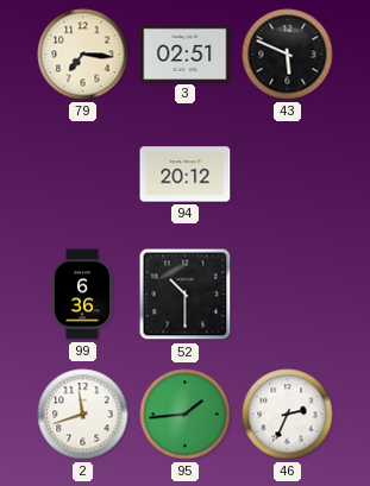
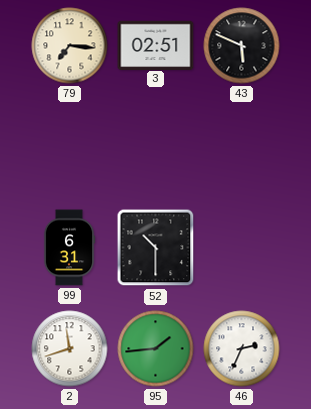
94: 20:12 -> none
99: 6:36 -> 6:31
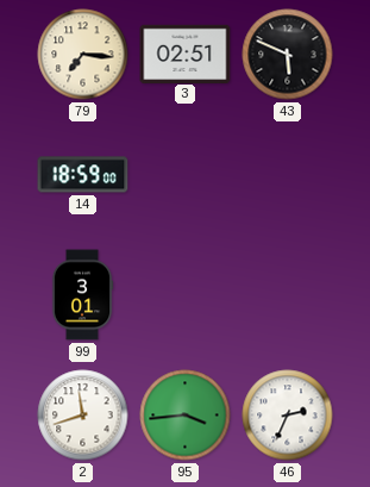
14: none -> 18:59
99: 6:31 -> 3:01
52: 10:30 -> none
95: 1:44 -> 3:44
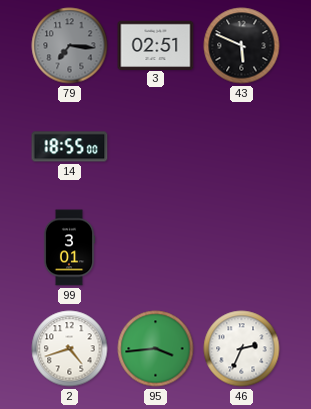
79 dial: cream -> grey
14: 18:59 -> 18:55
2: 11:42 -> 4:42
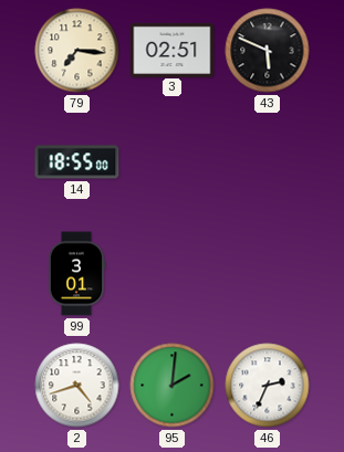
79 dial: grey -> cream
95: 3:44 -> 2:01
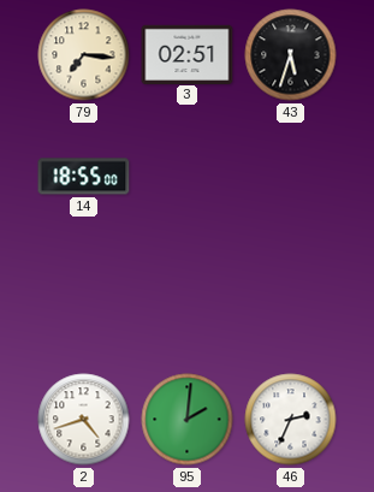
43: 5:49 -> 5:33
99: 3:01 -> none
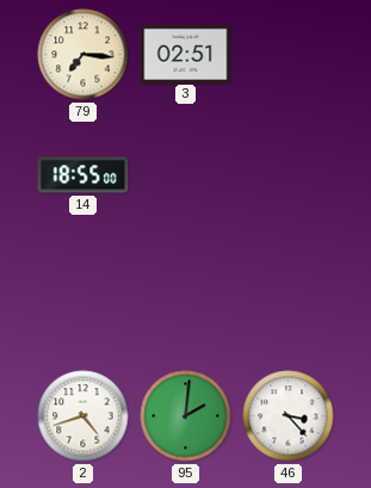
43: 5:33 -> none
46: 2:34 -> 3:23
